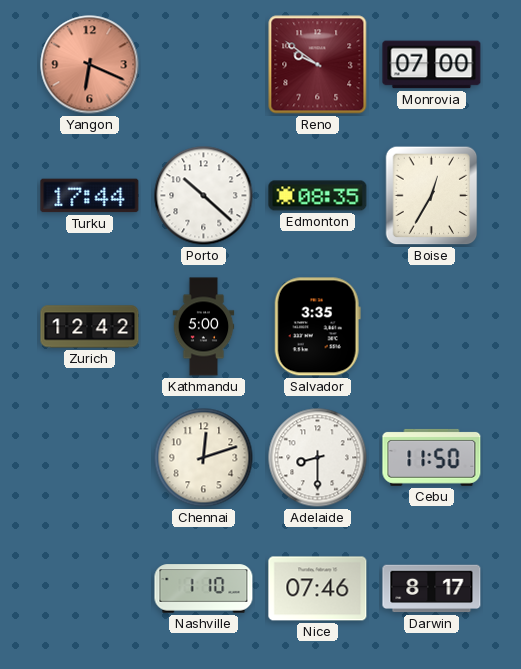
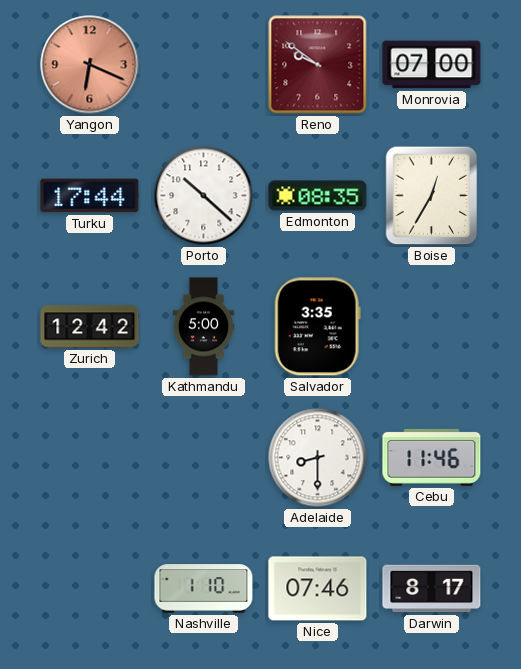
Chennai: 12:12 -> none
Cebu: 11:50 -> 11:46
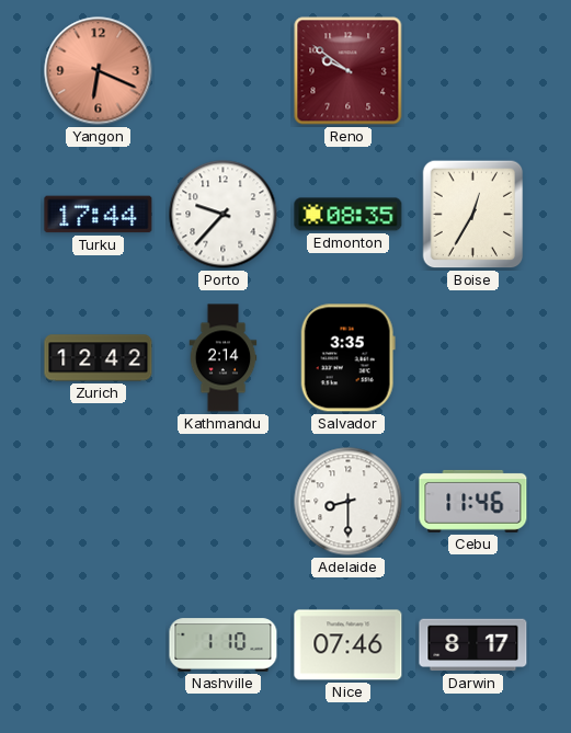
Monrovia: 07:00 -> none
Porto: 10:22 -> 9:37
Kathmandu: 5:00 -> 2:14
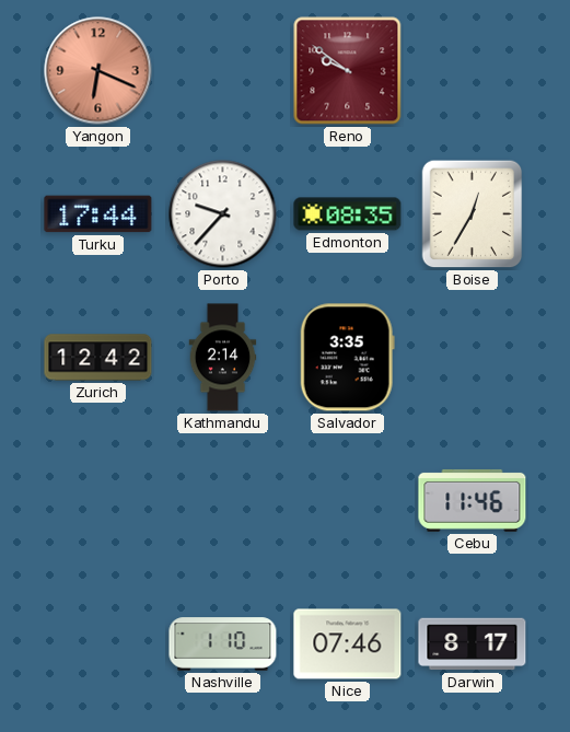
Adelaide: 8:30 -> none
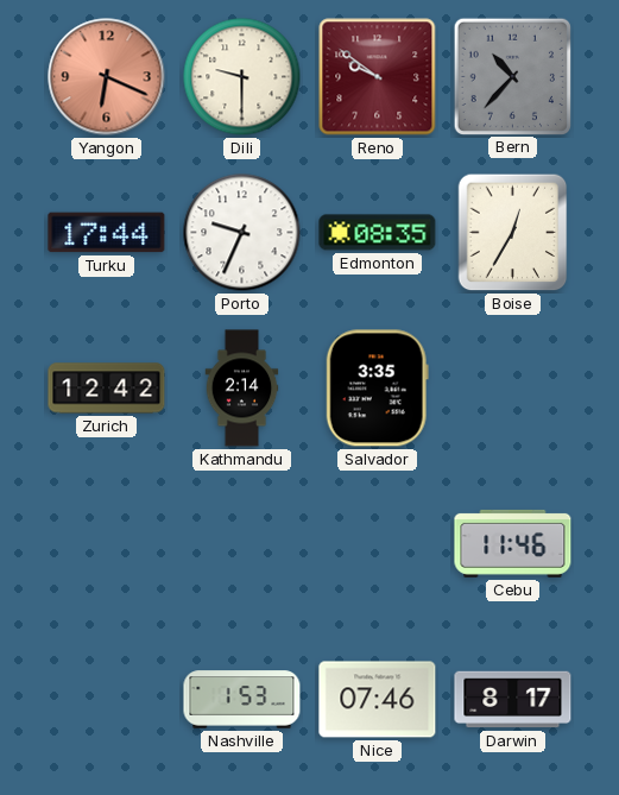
Dili: none -> 9:30
Bern: none -> 10:37
Porto: 9:37 -> 9:34
Nashville: 1:10 -> 1:53
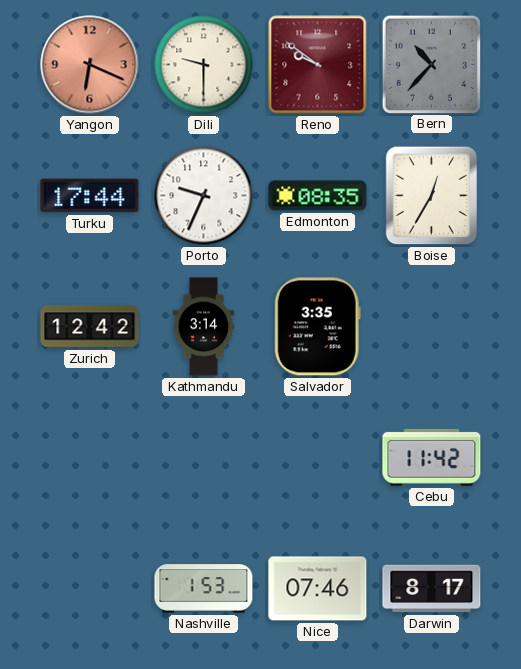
Kathmandu: 2:14 -> 3:14
Cebu: 11:46 -> 11:42
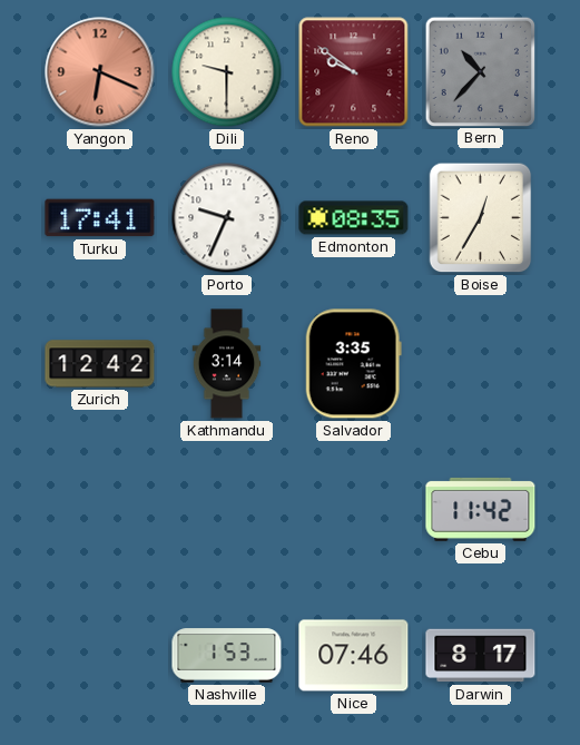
Turku: 17:44 -> 17:41
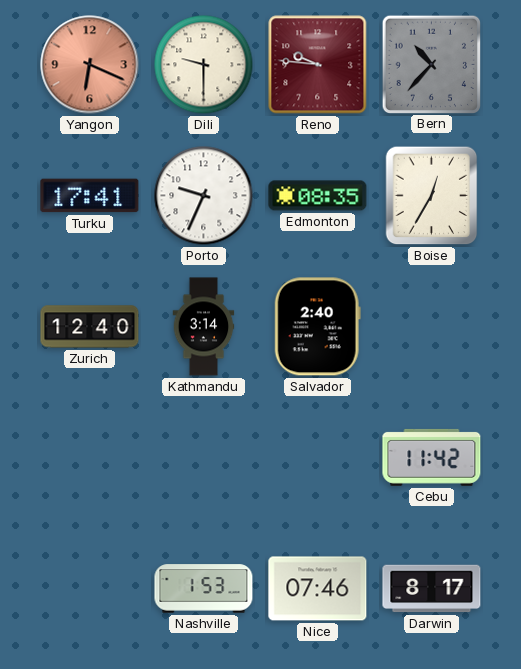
Reno: 9:51 -> 9:46
Zurich: 12:42 -> 12:40
Salvador: 3:35 -> 2:40
